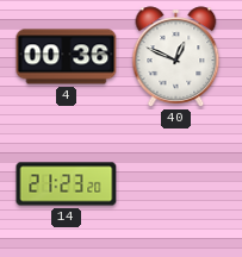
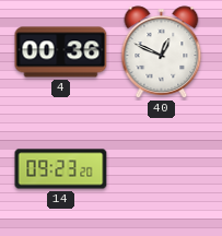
14: 21:23 -> 09:23
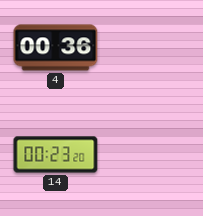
40: 12:49 -> none
14: 09:23 -> 00:23
